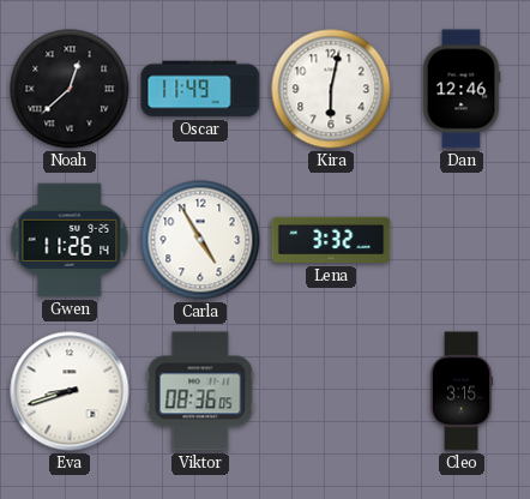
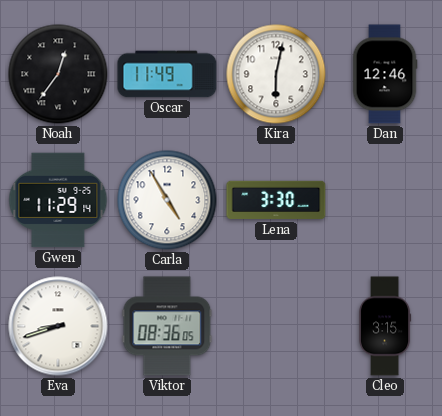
Noah: 12:38 -> 12:36
Gwen: 11:26 -> 11:29
Lena: 3:32 -> 3:30
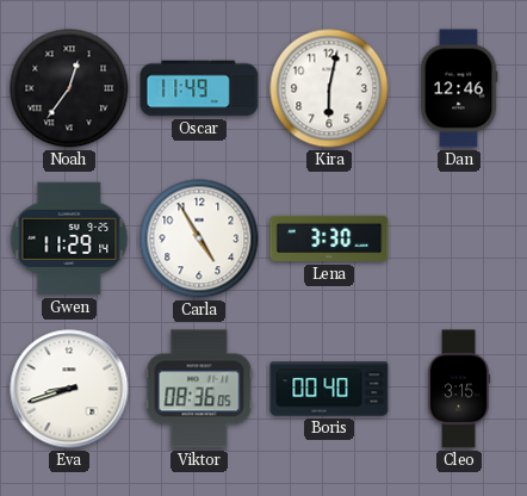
Boris: none -> 00:40
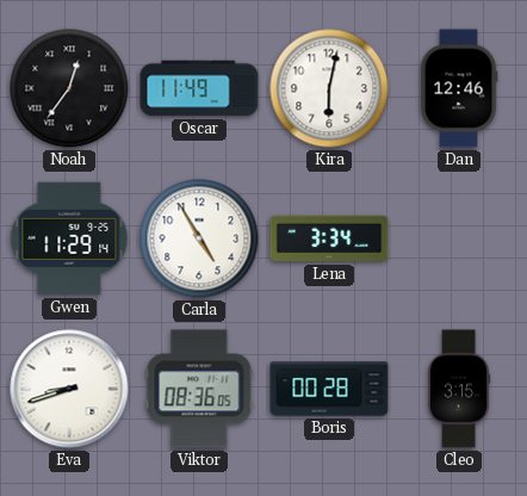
Lena: 3:30 -> 3:34
Boris: 00:40 -> 00:28
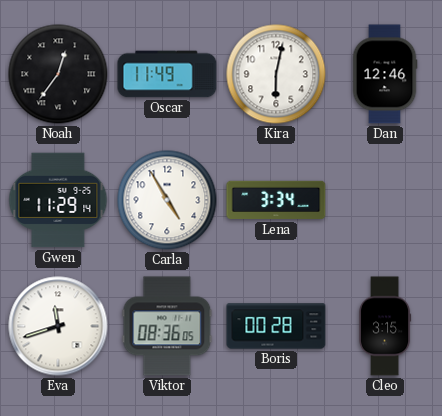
Eva: 8:42 -> 11:42
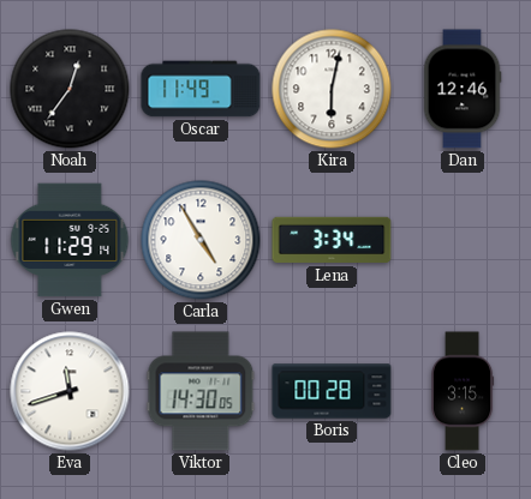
Viktor: 08:36 -> 14:30
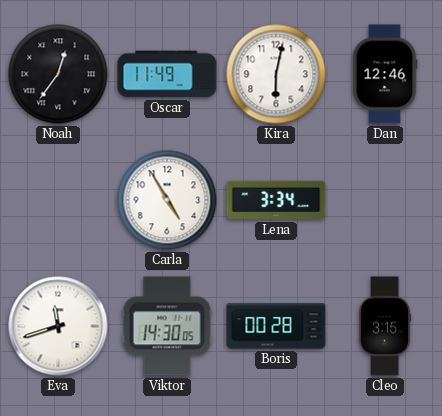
Gwen: 11:29 -> none
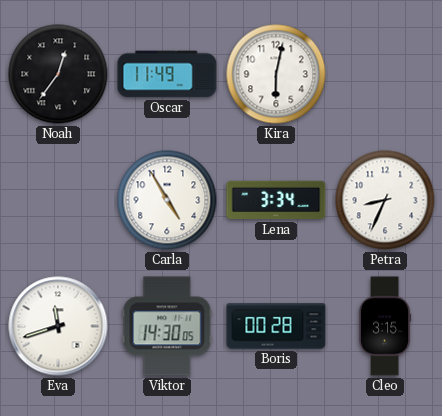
Dan: 12:46 -> none
Petra: none -> 8:34
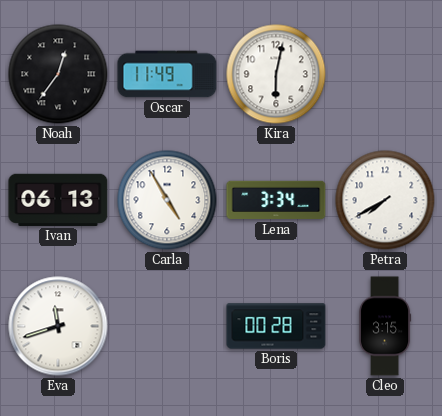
Ivan: none -> 06:13
Petra: 8:34 -> 7:40
Viktor: 14:30 -> none
